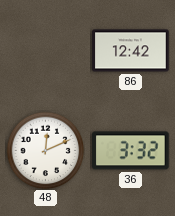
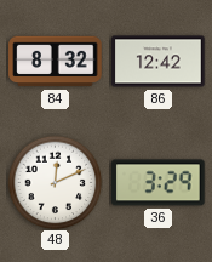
84: none -> 8:32
36: 3:32 -> 3:29
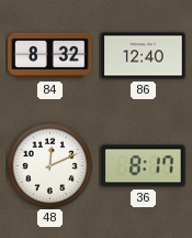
86: 12:42 -> 12:40
36: 3:29 -> 8:17
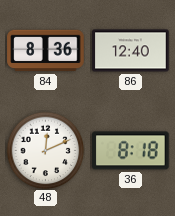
84: 8:32 -> 8:36
36: 8:17 -> 8:18
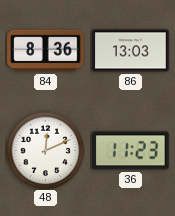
86: 12:40 -> 13:03
36: 8:18 -> 11:23
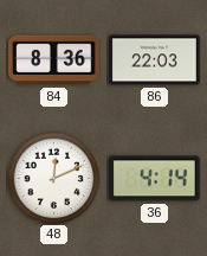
86: 13:03 -> 22:03
36: 11:23 -> 4:14
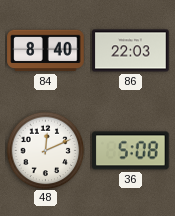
84: 8:36 -> 8:40
36: 4:14 -> 5:08
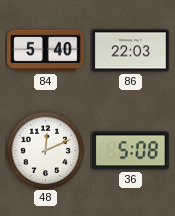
84: 8:40 -> 5:40
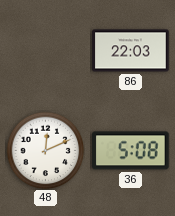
84: 5:40 -> none
